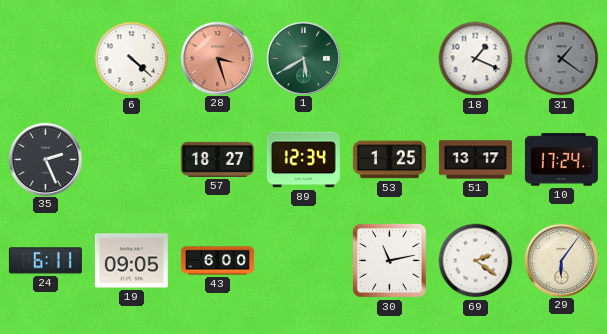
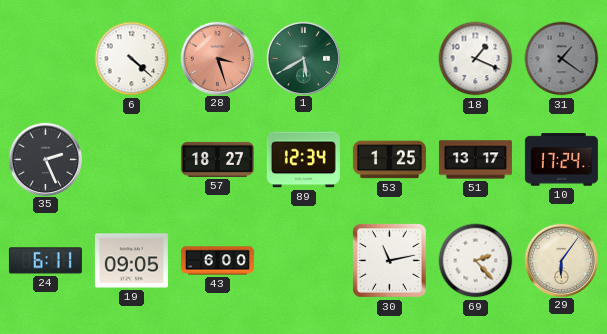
69: 2:21 -> 2:23
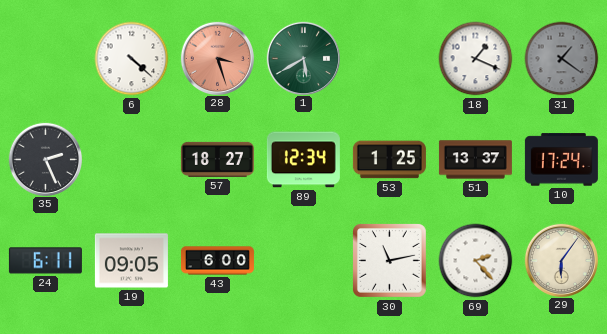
51: 13:17 -> 13:37
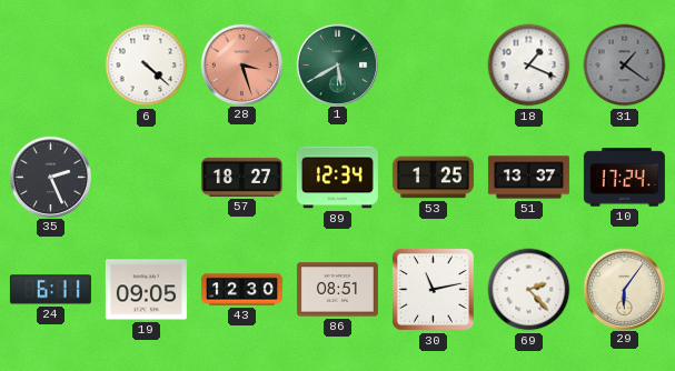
43: 6:00 -> 12:30
86: none -> 08:51
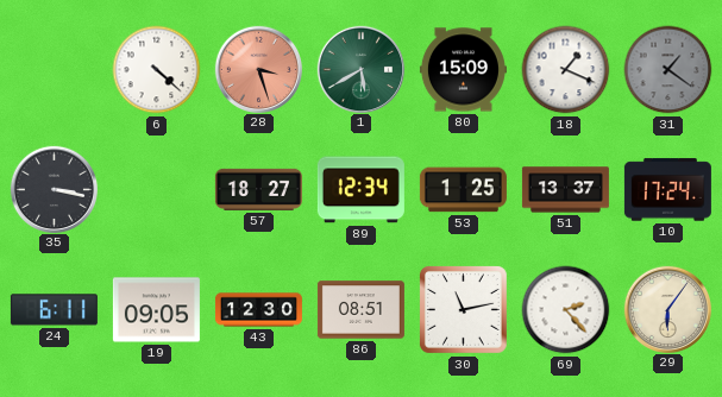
80: none -> 15:09
35: 2:26 -> 3:17
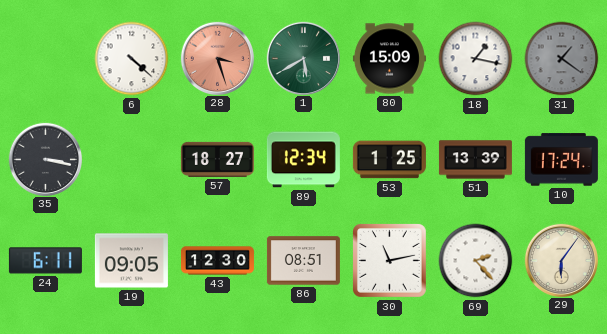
18: 1:19 -> 1:17
51: 13:37 -> 13:39
